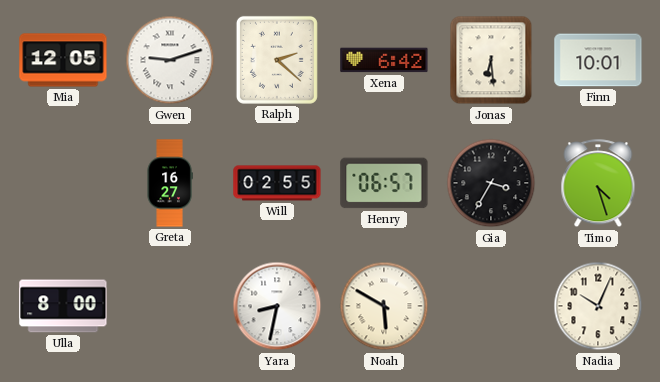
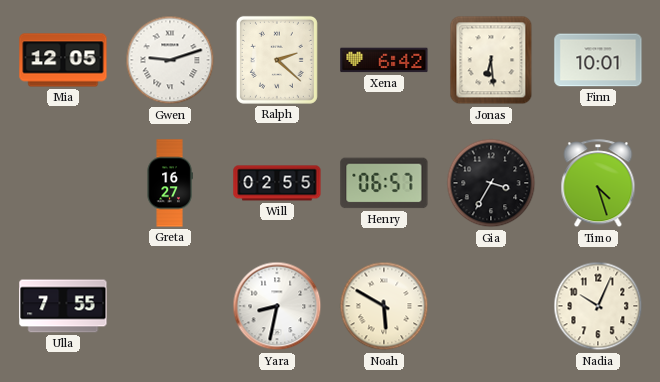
Ulla: 8:00 -> 7:55
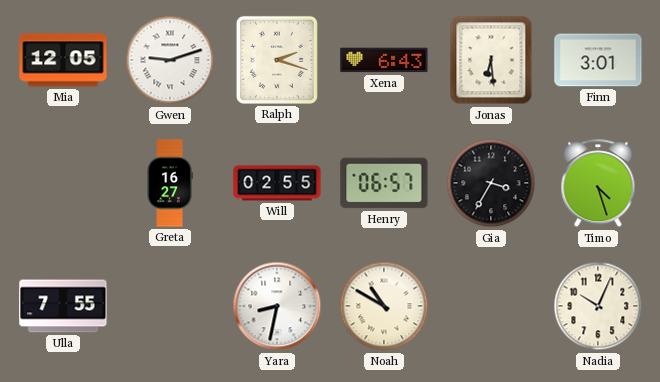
Ralph: 2:22 -> 2:18
Xena: 6:42 -> 6:43
Finn: 10:01 -> 3:01
Noah: 5:50 -> 10:50
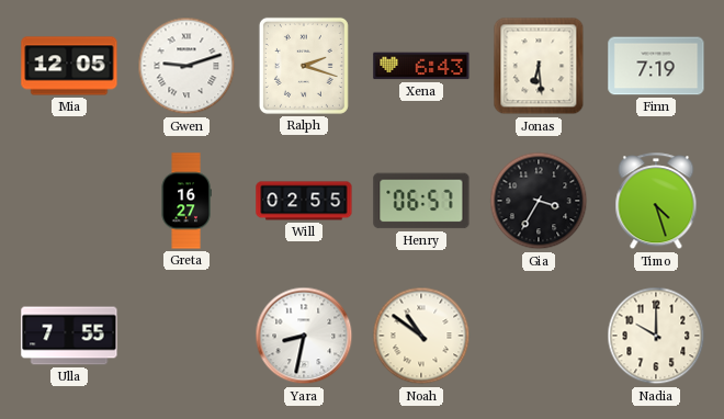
Finn: 3:01 -> 7:19
Noah: 10:50 -> 10:51
Nadia: 10:04 -> 10:00
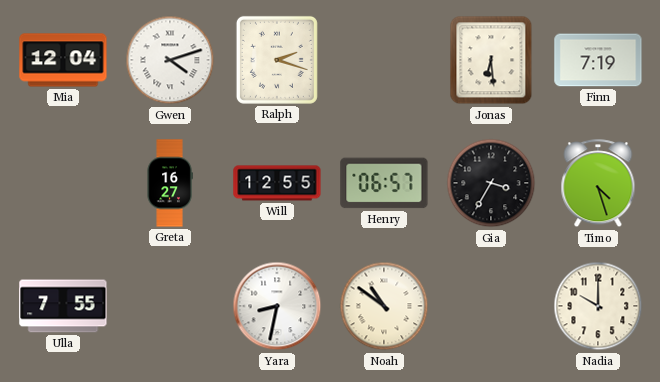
Mia: 12:05 -> 12:04
Gwen: 9:12 -> 4:12
Xena: 6:43 -> none
Will: 02:55 -> 12:55
